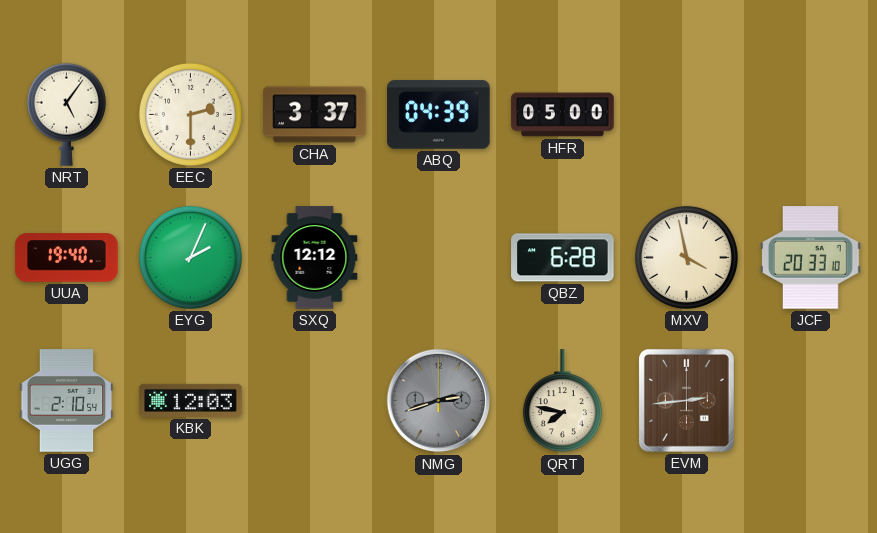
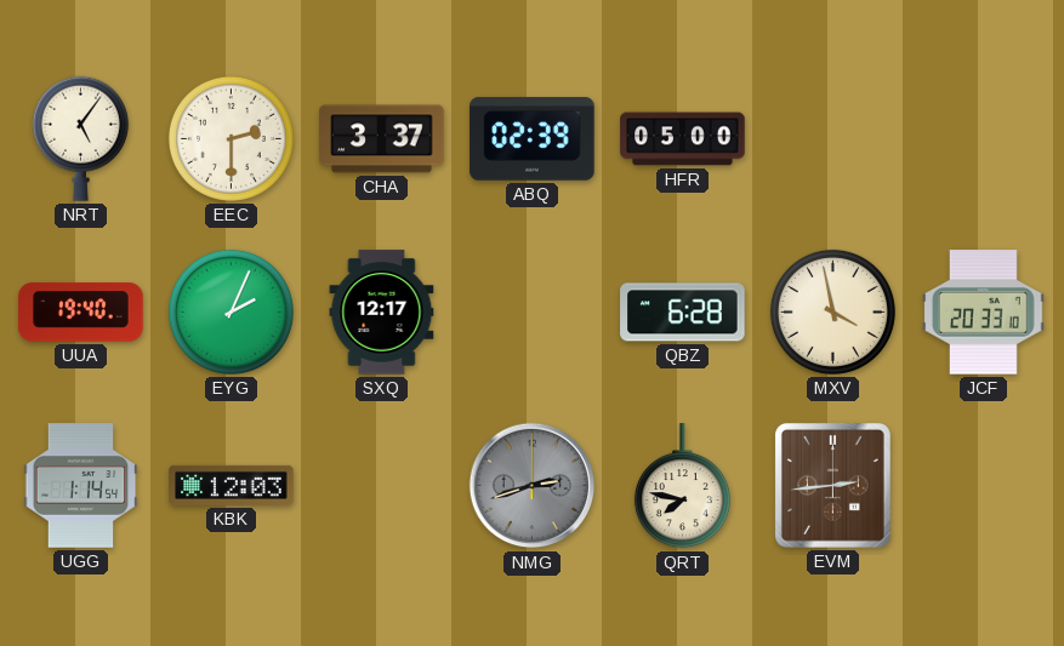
ABQ: 04:39 -> 02:39
SXQ: 12:12 -> 12:17
UGG: 2:10 -> 1:14
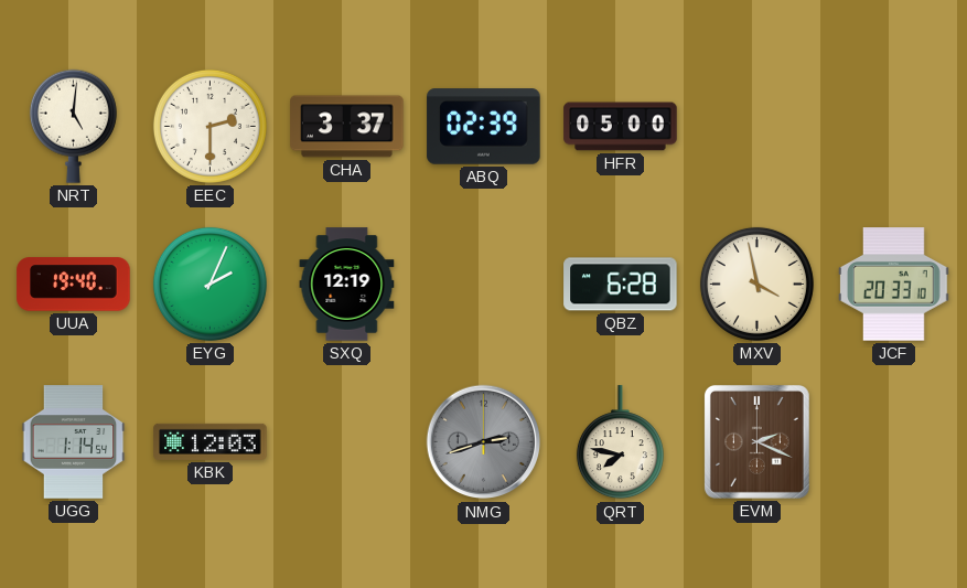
NRT: 5:06 -> 5:01
SXQ: 12:17 -> 12:19
EVM: 2:44 -> 2:19
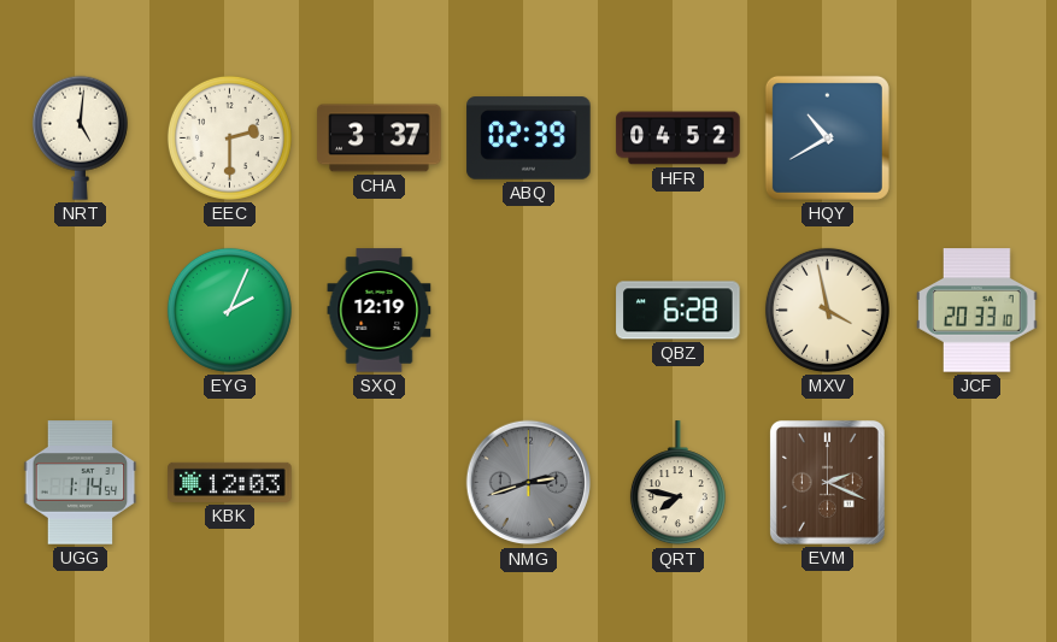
HFR: 05:00 -> 04:52
HQY: none -> 10:40
UUA: 19:40 -> none
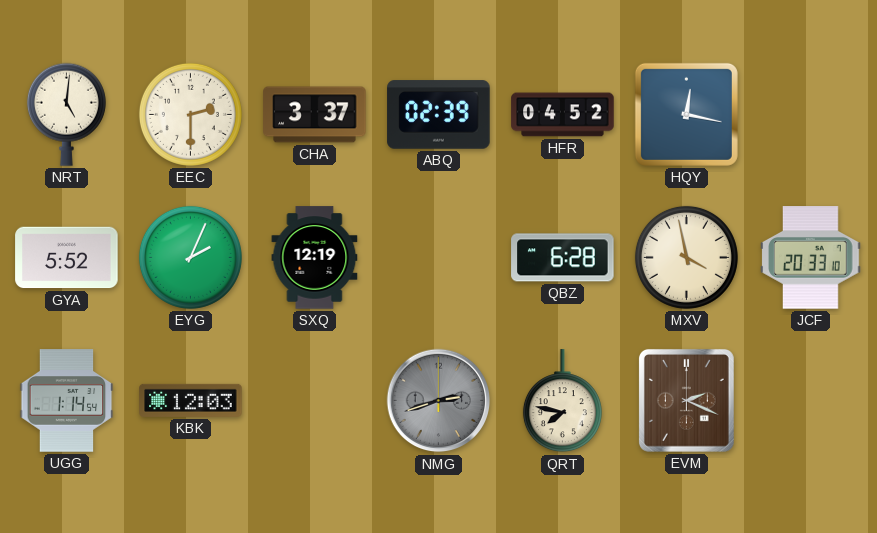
HQY: 10:40 -> 12:17
GYA: none -> 5:52
